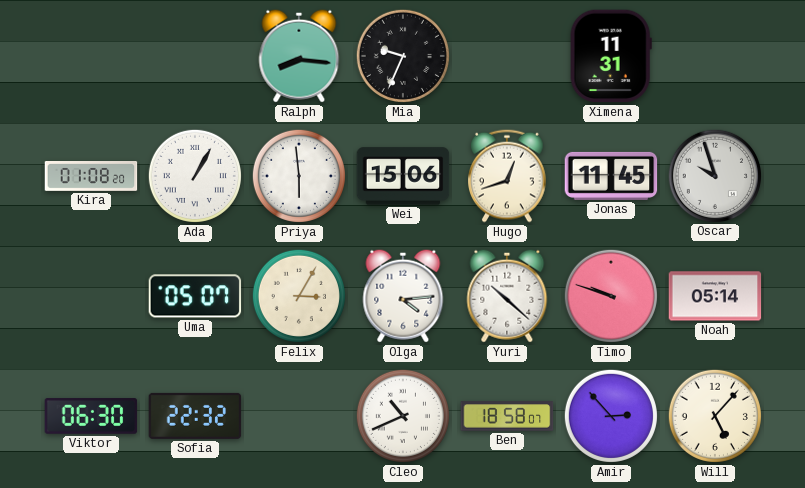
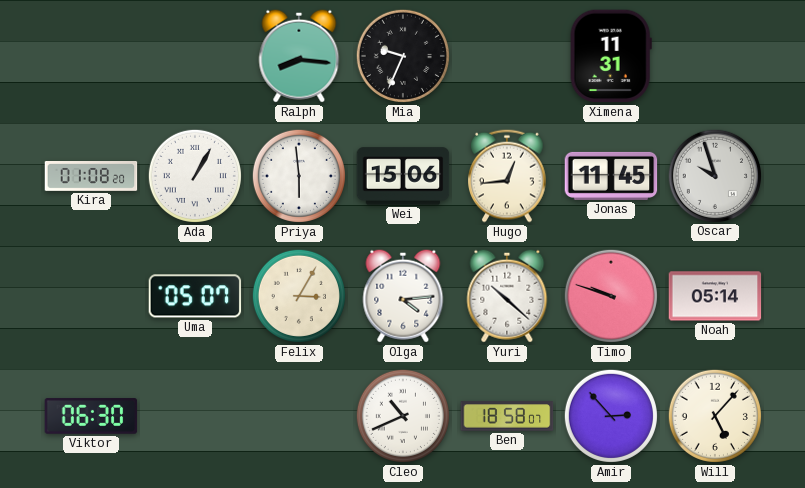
Hugo: 12:42 -> 12:44
Sofia: 22:32 -> none
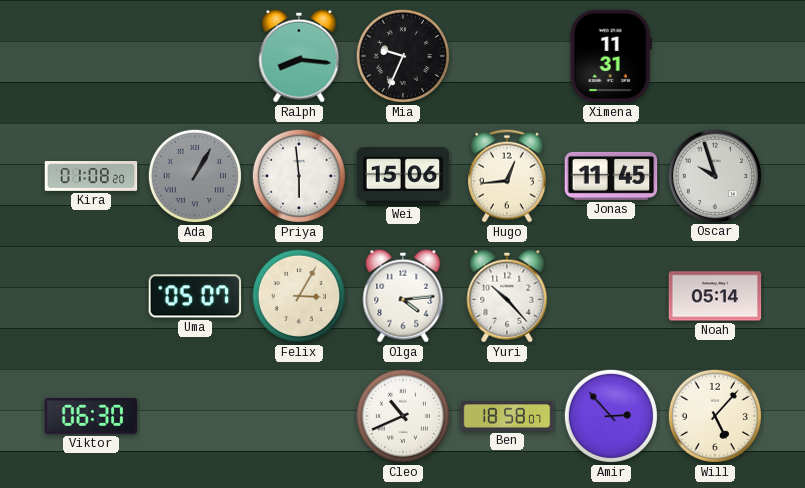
Ada dial: white -> grey
Yuri: 10:22 -> 10:23
Timo: 9:48 -> none
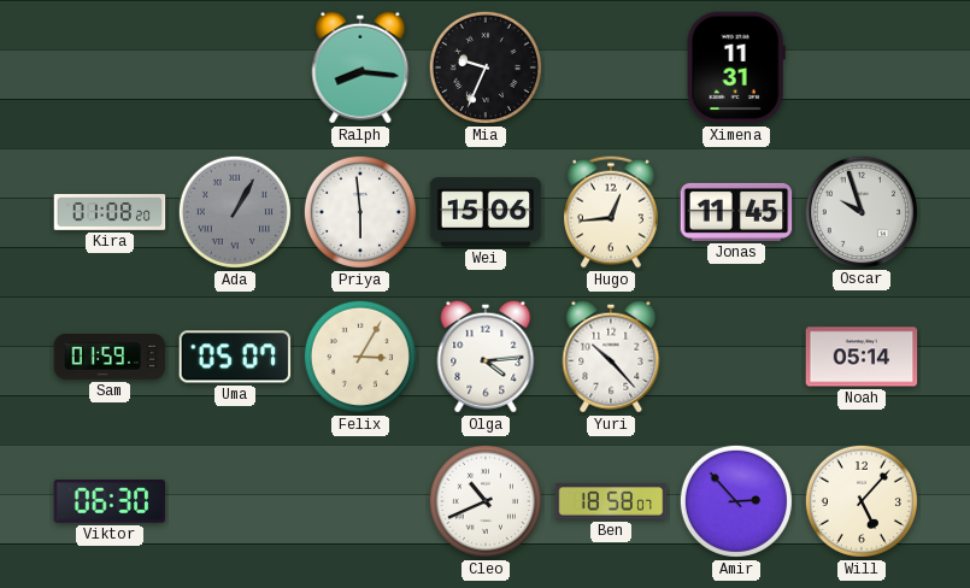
Sam: none -> 01:59
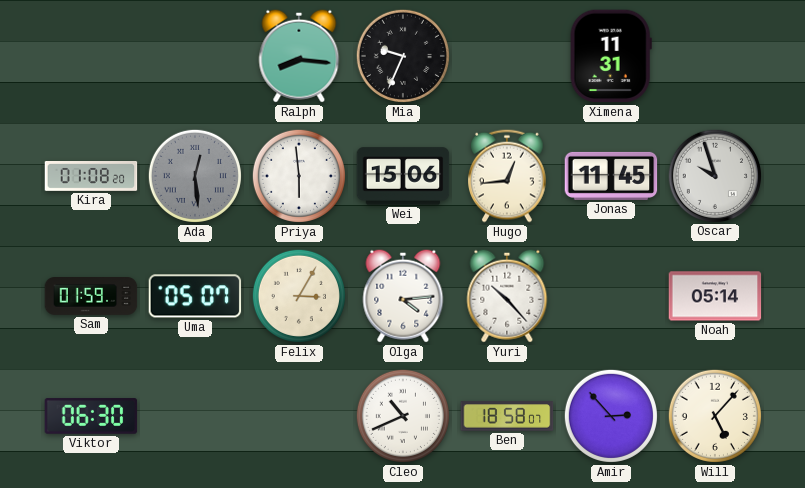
Ada: 1:05 -> 12:29
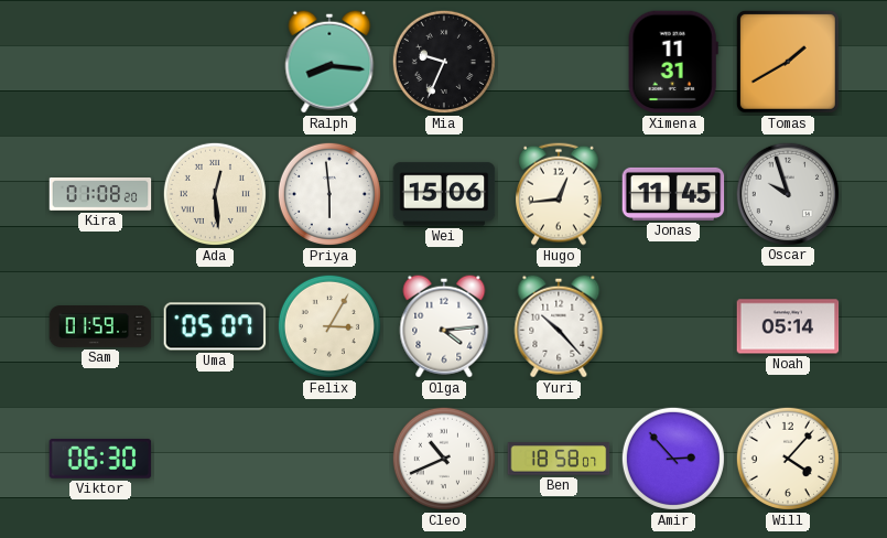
Tomas: none -> 1:40
Ada dial: grey -> cream
Will: 5:07 -> 4:07
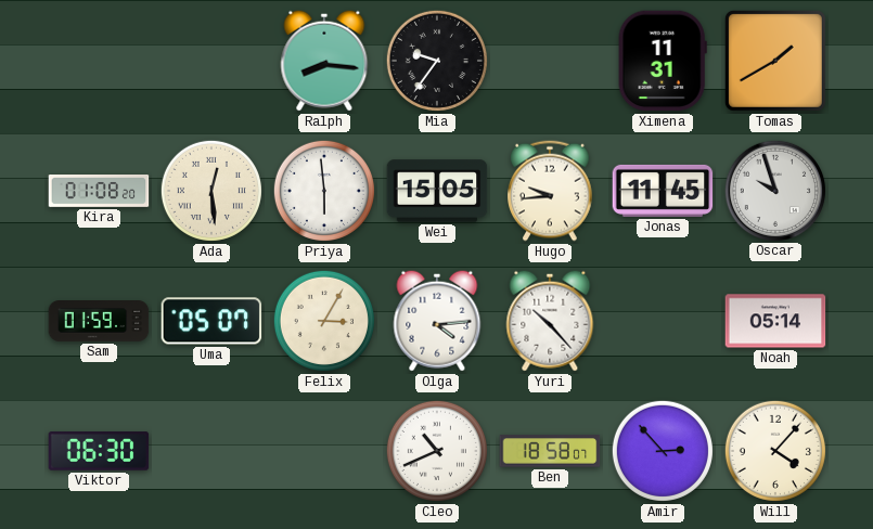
Mia: 9:34 -> 9:36
Wei: 15:06 -> 15:05
Hugo: 12:44 -> 9:44
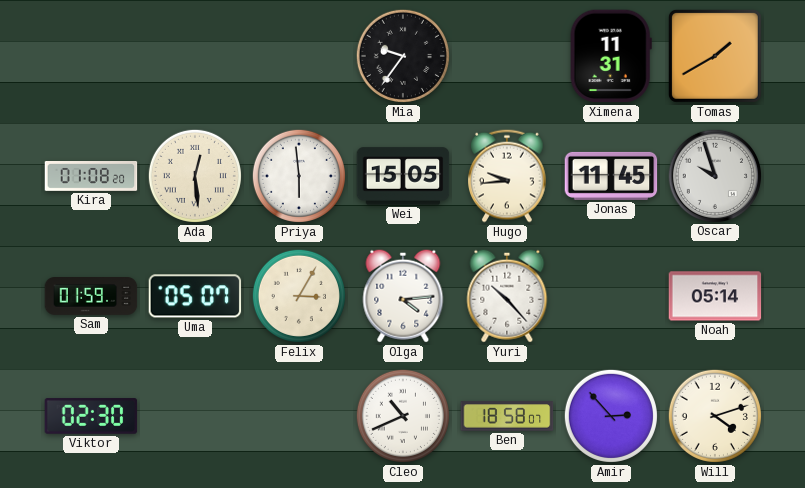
Ralph: 8:16 -> none
Viktor: 06:30 -> 02:30
Will: 4:07 -> 4:12
